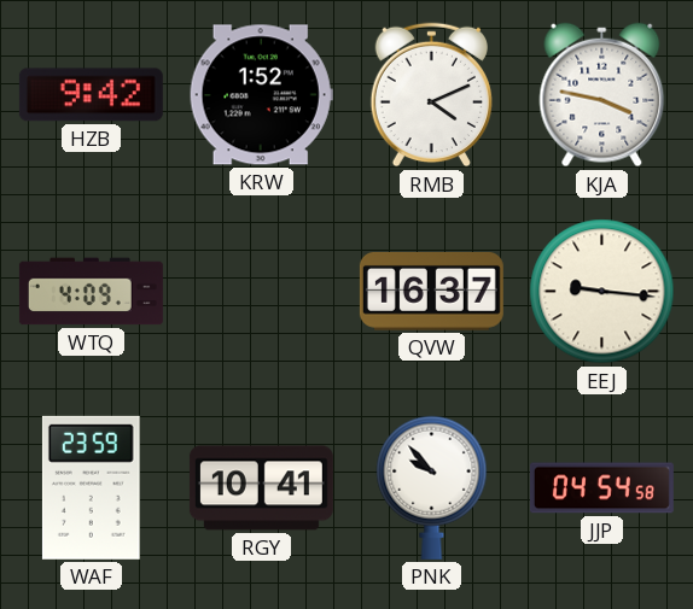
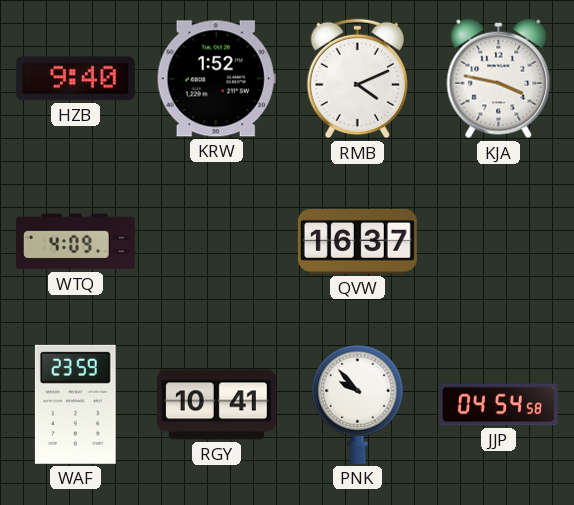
HZB: 9:42 -> 9:40
EEJ: 9:16 -> none
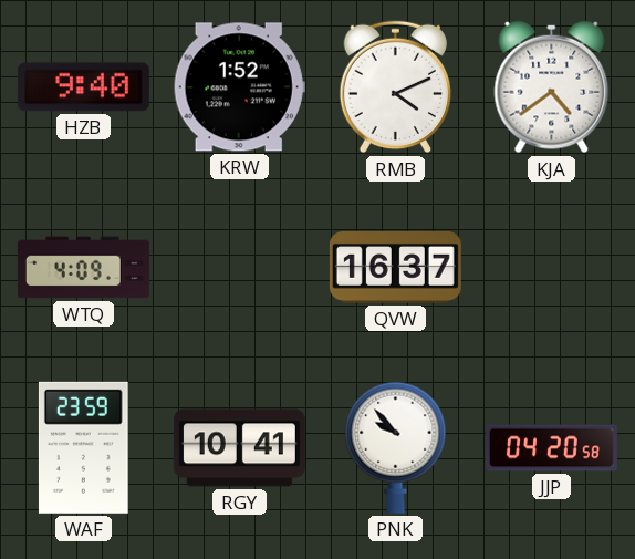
KJA: 3:47 -> 4:39
JJP: 04:54 -> 04:20
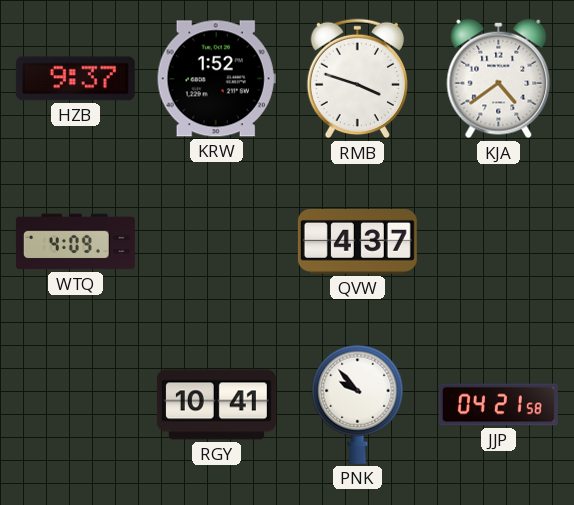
HZB: 9:40 -> 9:37
RMB: 4:11 -> 3:48
QVW: 16:37 -> 4:37
WAF: 23:59 -> none
JJP: 04:20 -> 04:21
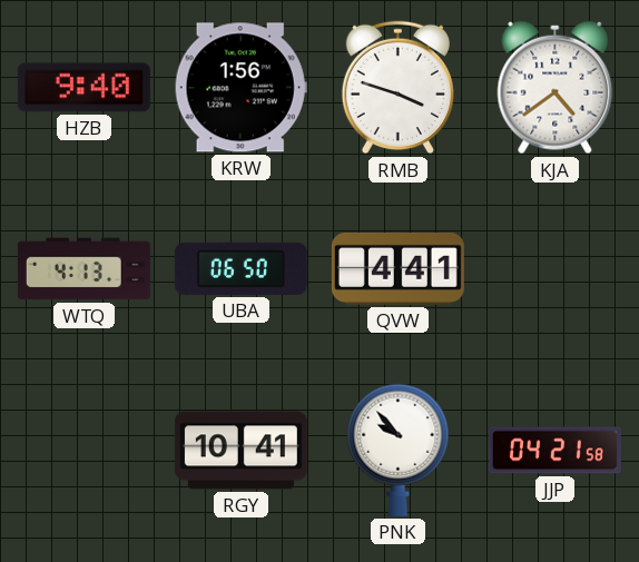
HZB: 9:37 -> 9:40
KRW: 1:52 -> 1:56
WTQ: 4:09 -> 4:13
UBA: none -> 06:50
QVW: 4:37 -> 4:41
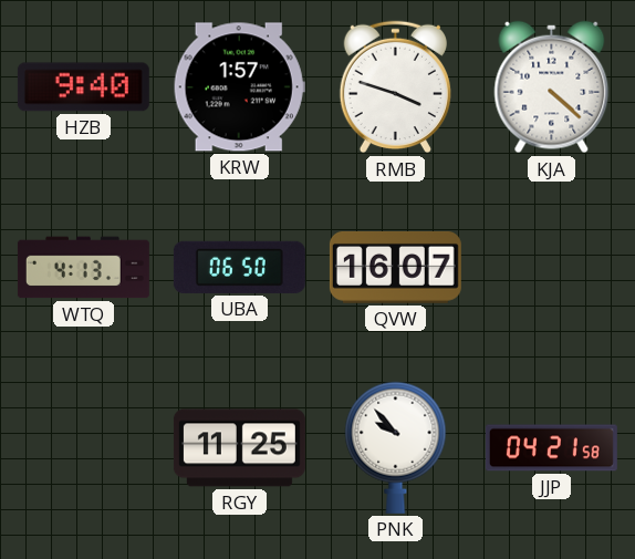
KRW: 1:56 -> 1:57
KJA: 4:39 -> 4:22
QVW: 4:41 -> 16:07
RGY: 10:41 -> 11:25
